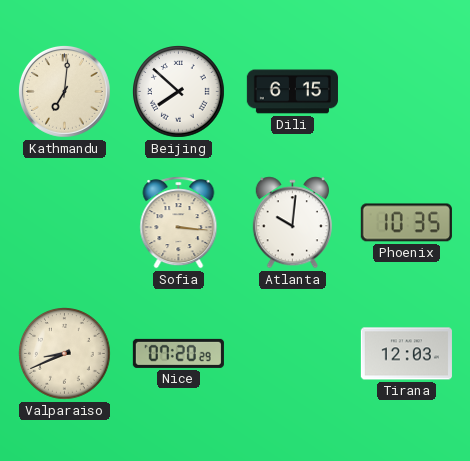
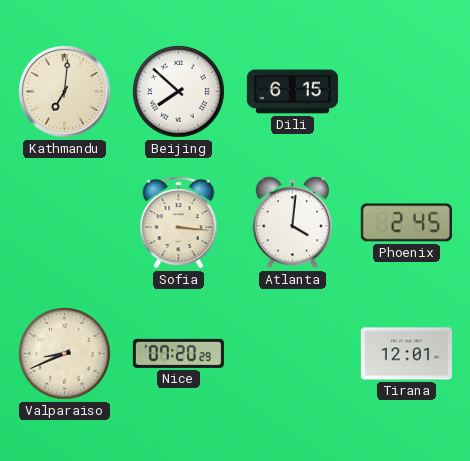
Atlanta: 10:01 -> 4:01
Phoenix: 10:35 -> 2:45
Tirana: 12:03 -> 12:01
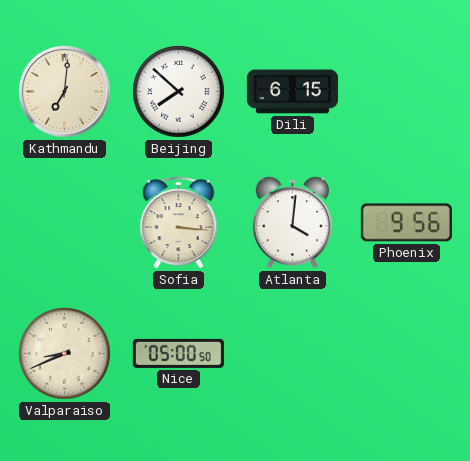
Phoenix: 2:45 -> 9:56
Nice: 07:20 -> 05:00
Tirana: 12:01 -> none
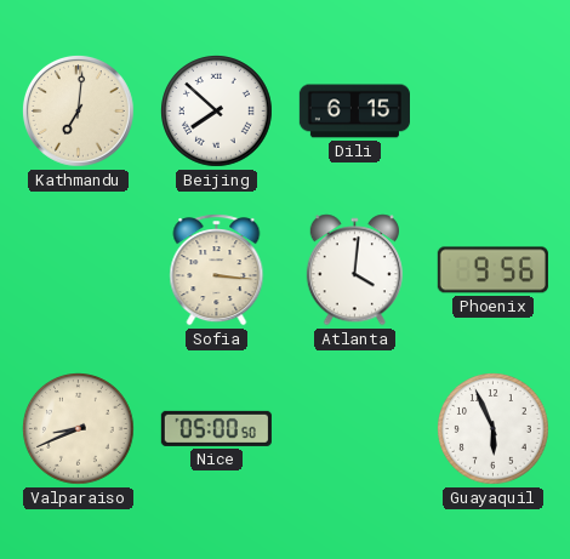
Guayaquil: none -> 5:56
